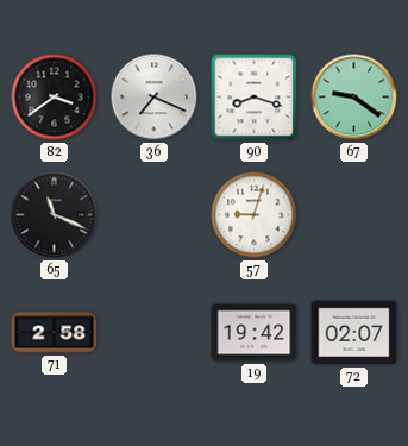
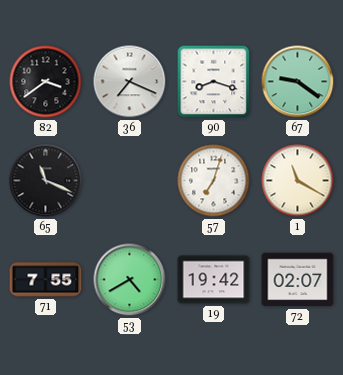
57: 9:03 -> 7:03
1: none -> 11:20
71: 2:58 -> 7:55
53: none -> 4:40
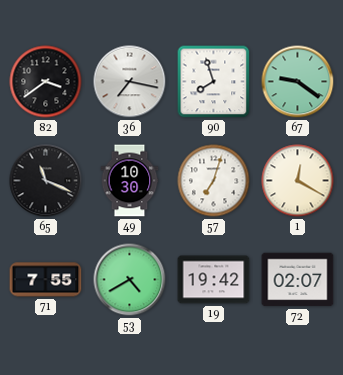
36: 7:19 -> 7:17
90: 8:18 -> 7:57
49: none -> 10:30
1: 11:20 -> 12:20
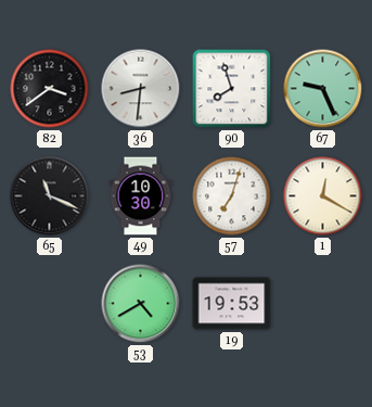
36: 7:17 -> 8:31
67: 9:21 -> 9:26
71: 7:55 -> none
19: 19:42 -> 19:53
72: 02:07 -> none
